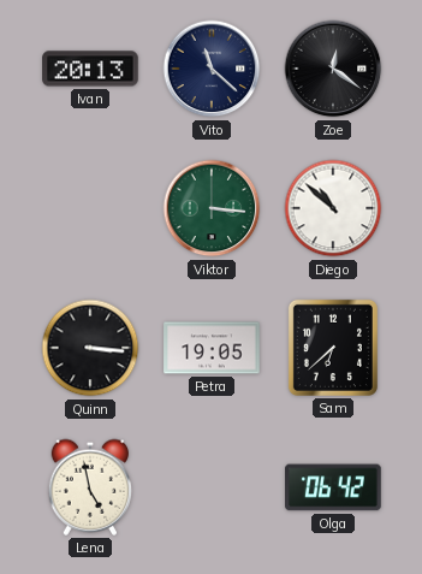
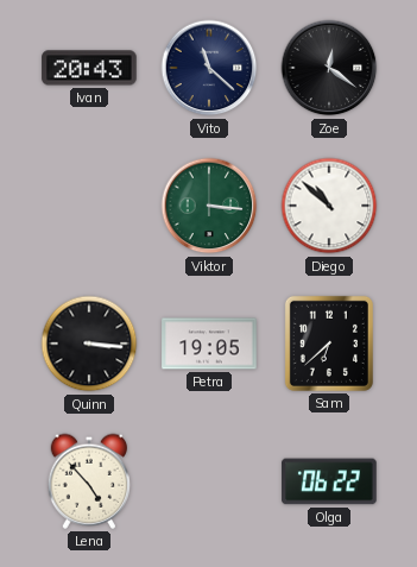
Ivan: 20:13 -> 20:43
Lena: 4:58 -> 4:53
Olga: 06:42 -> 06:22
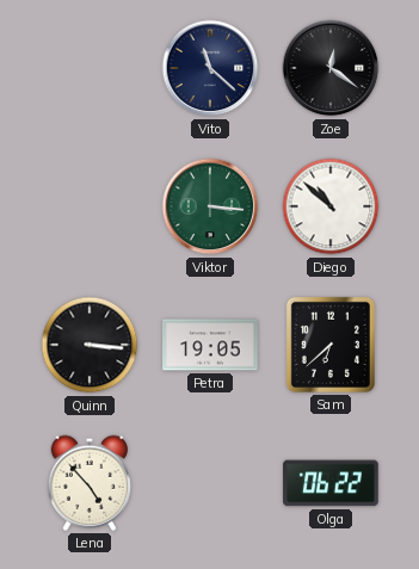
Ivan: 20:43 -> none
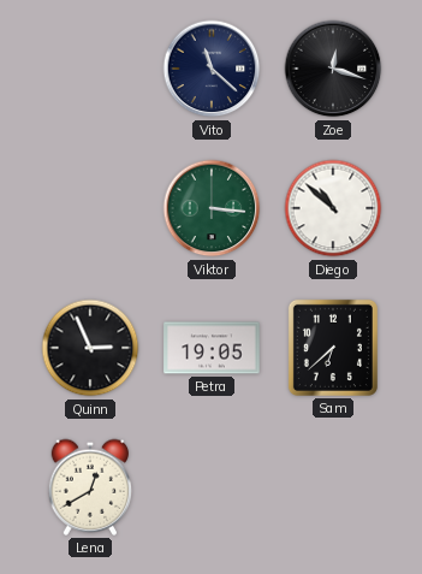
Zoe: 12:21 -> 12:18
Quinn: 3:16 -> 2:56
Lena: 4:53 -> 12:40
Olga: 06:22 -> none
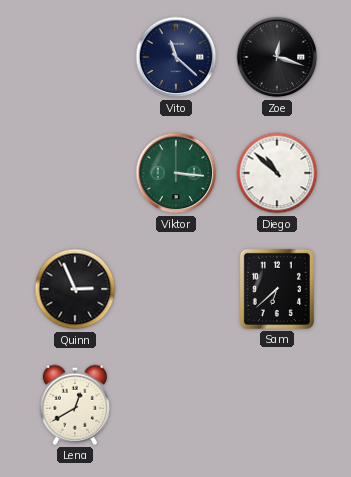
Petra: 19:05 -> none
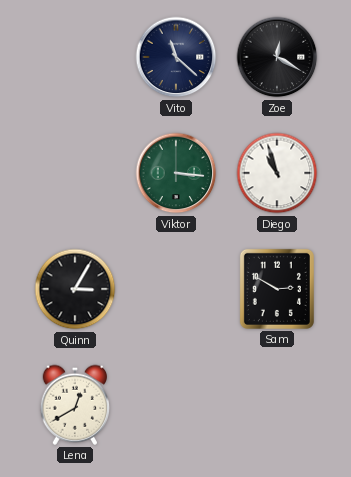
Zoe: 12:18 -> 12:20
Diego: 10:52 -> 10:57
Quinn: 2:56 -> 3:05
Sam: 6:38 -> 2:50
